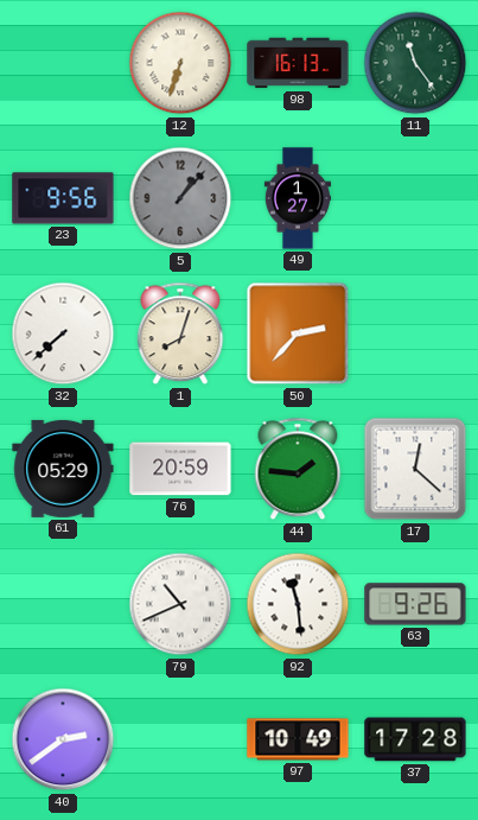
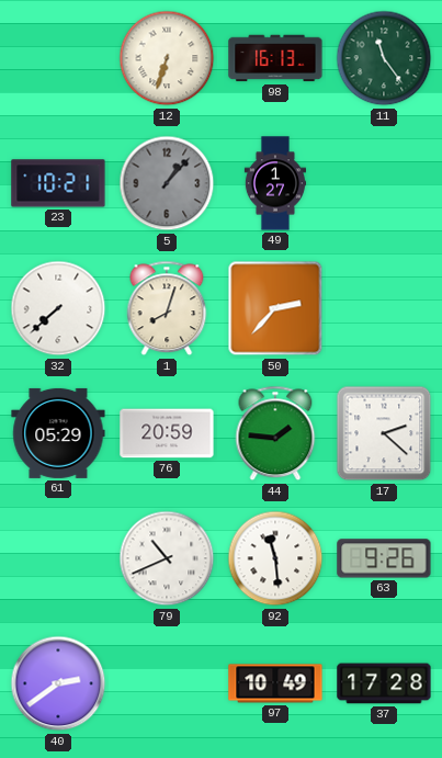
23: 9:56 -> 10:21
17: 12:22 -> 2:22
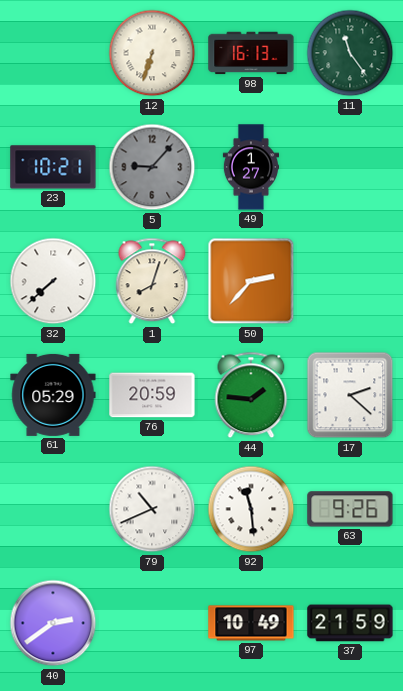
5: 1:07 -> 9:07
37: 17:28 -> 21:59
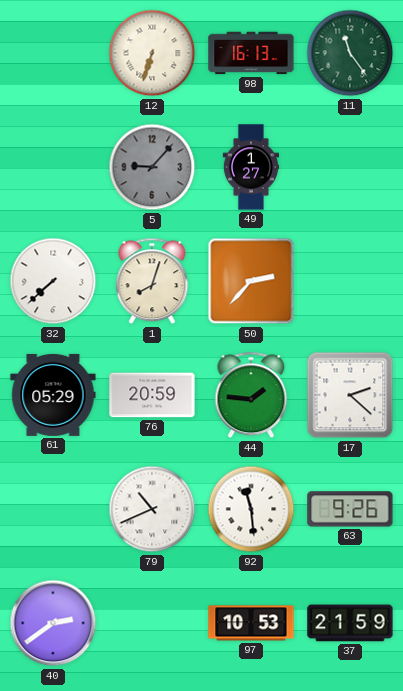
23: 10:21 -> none
97: 10:49 -> 10:53
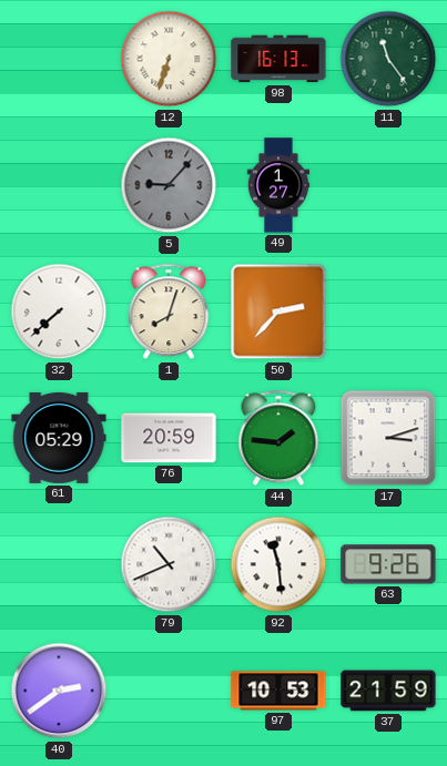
17: 2:22 -> 3:12
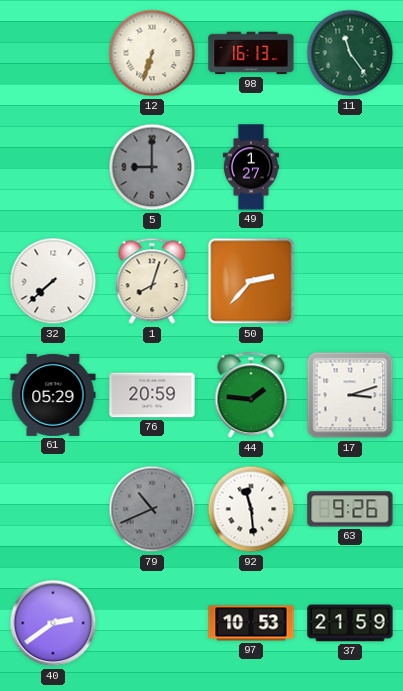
5: 9:07 -> 9:00
79 dial: white -> grey
